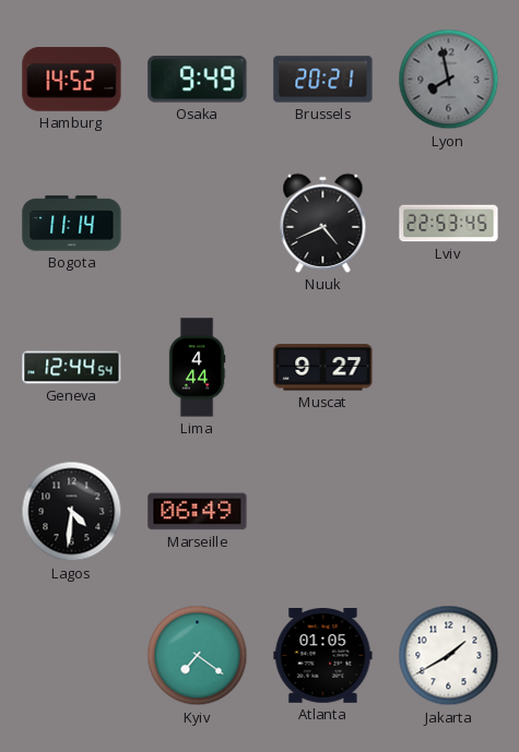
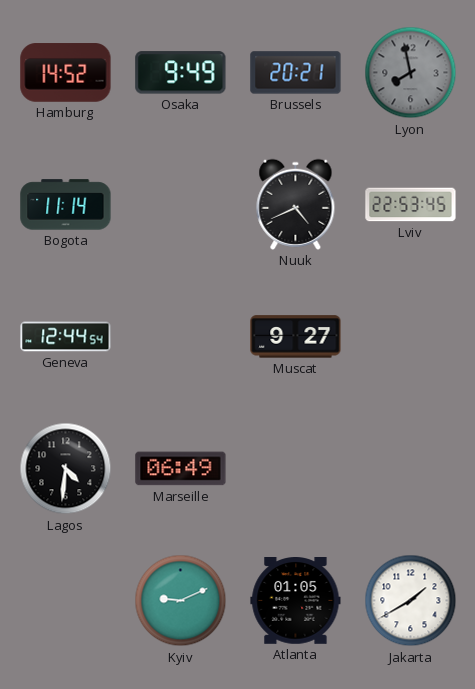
Lima: 4:44 -> none
Kyiv: 7:21 -> 9:11
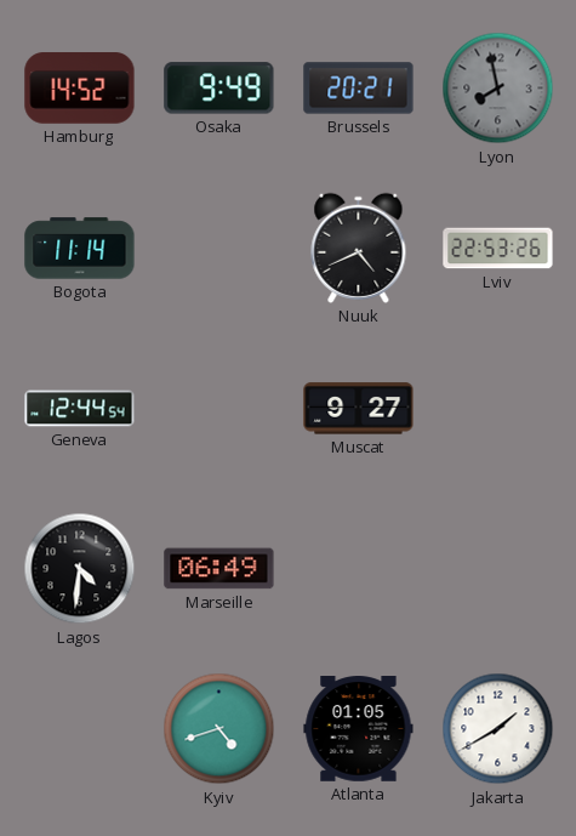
Lviv: 22:53:45 -> 22:53:26
Kyiv: 9:11 -> 4:42
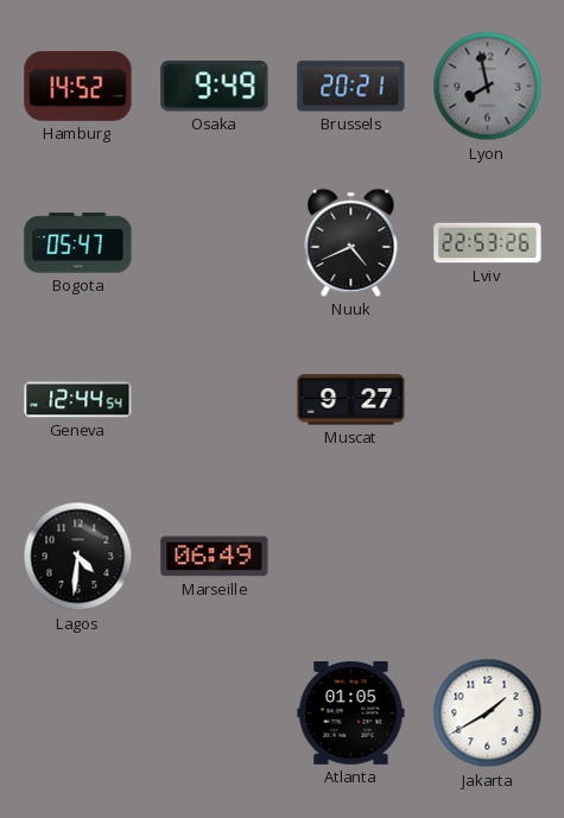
Bogota: 11:14 -> 05:47
Kyiv: 4:42 -> none
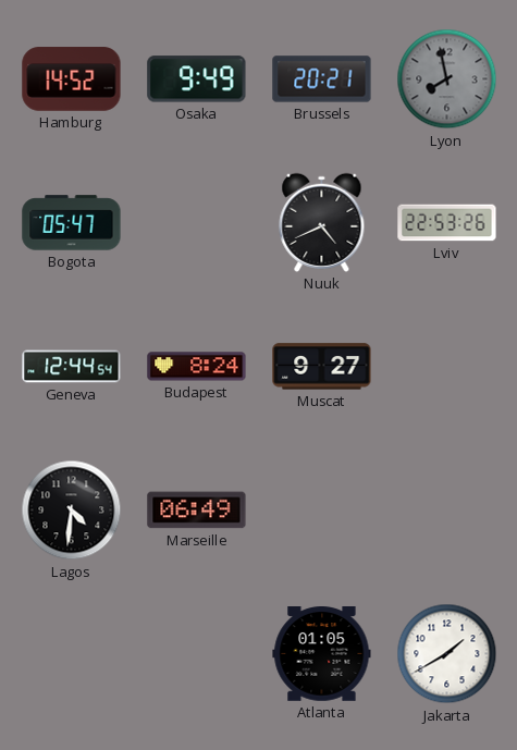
Budapest: none -> 8:24
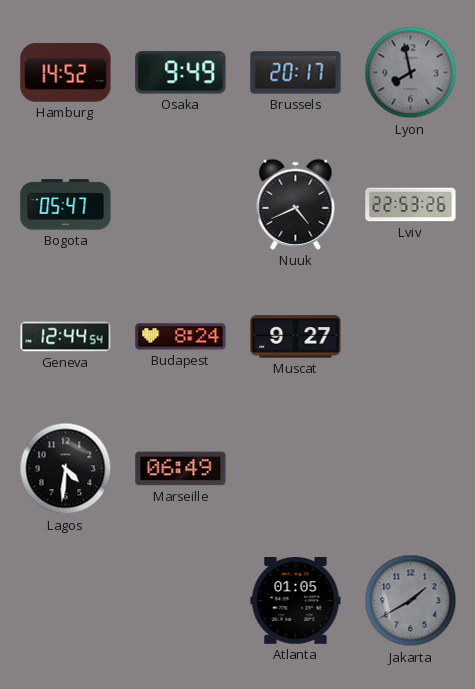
Brussels: 20:21 -> 20:17
Jakarta dial: white -> grey
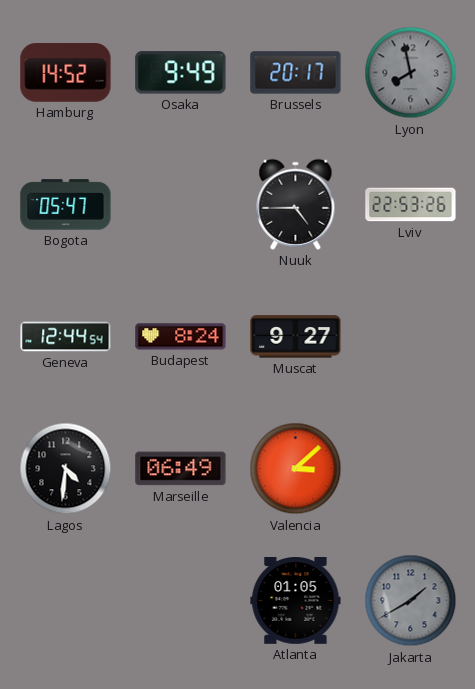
Nuuk: 4:41 -> 4:45
Valencia: none -> 3:08
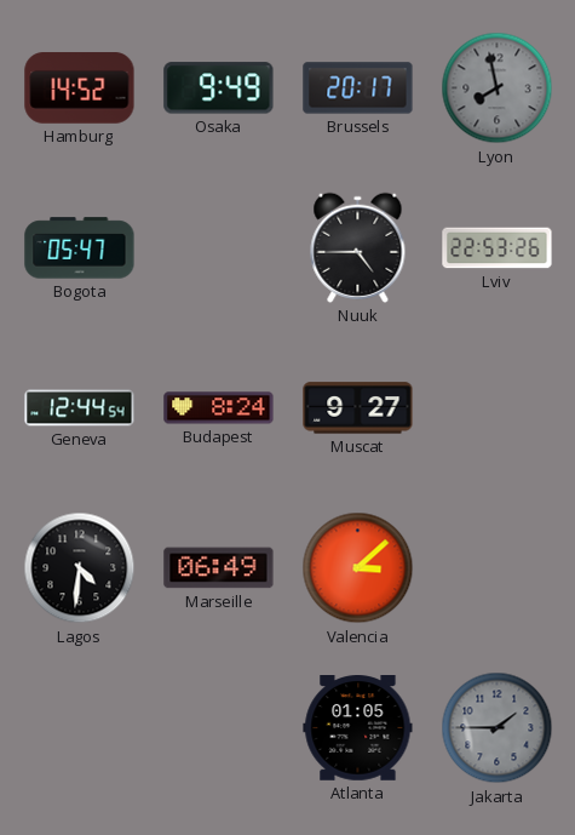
Jakarta: 1:40 -> 1:45
